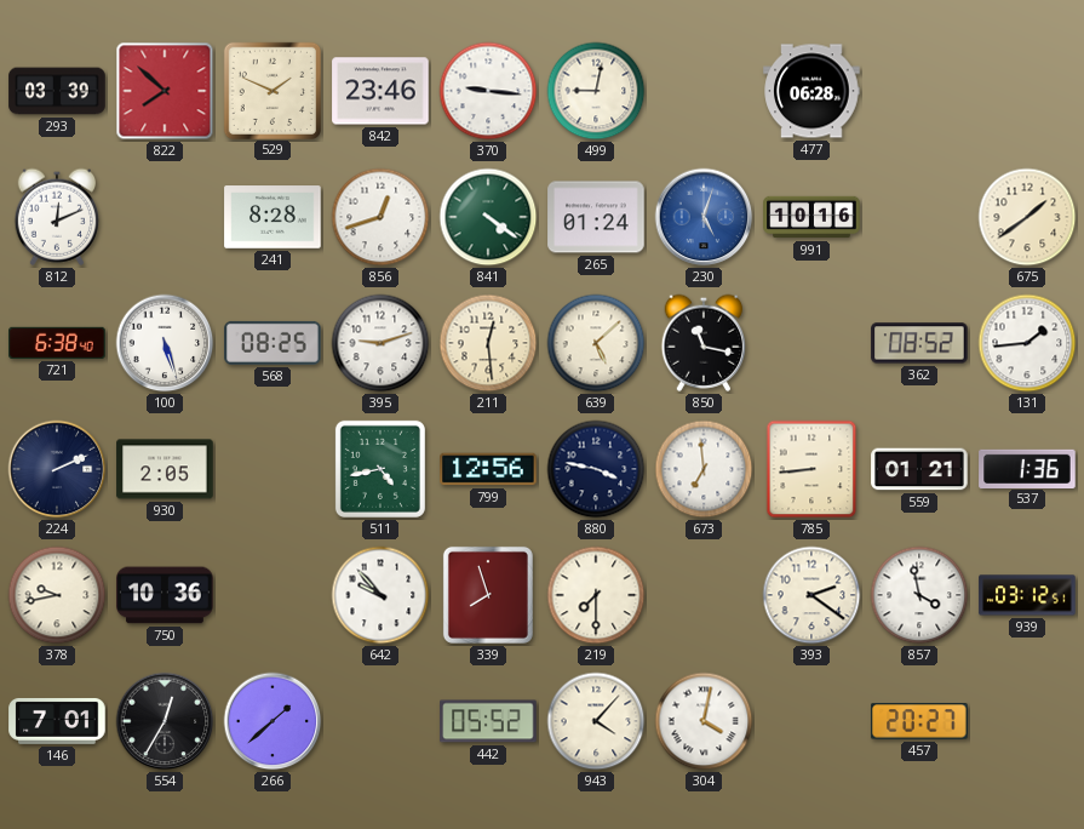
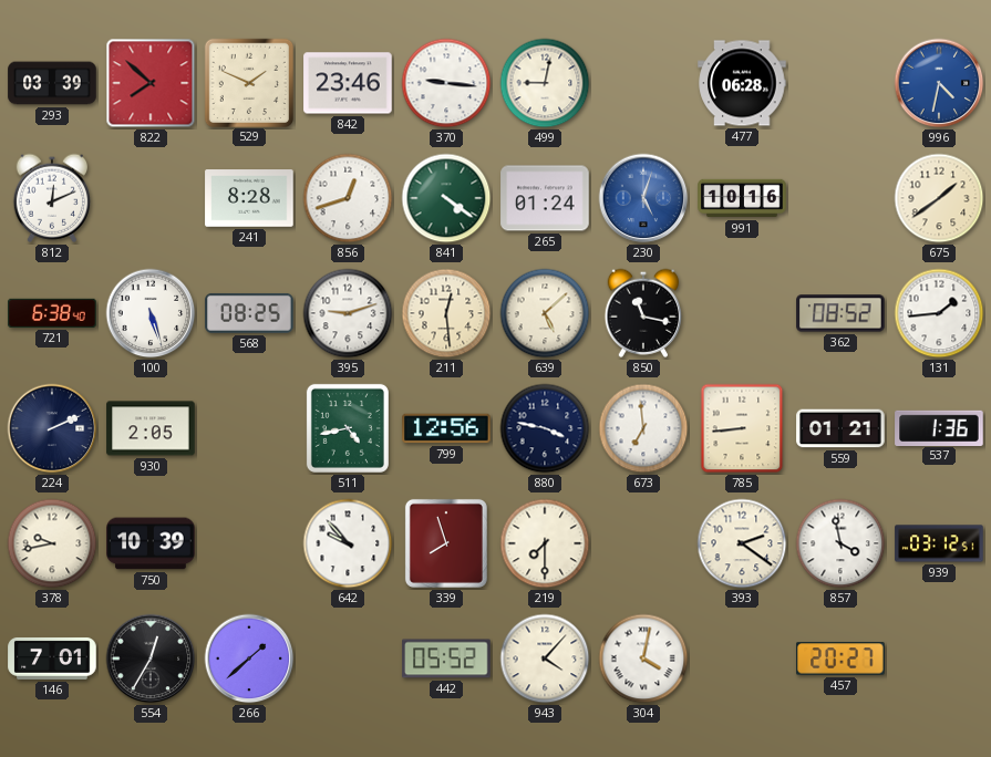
996: none -> 4:32
750: 10:36 -> 10:39
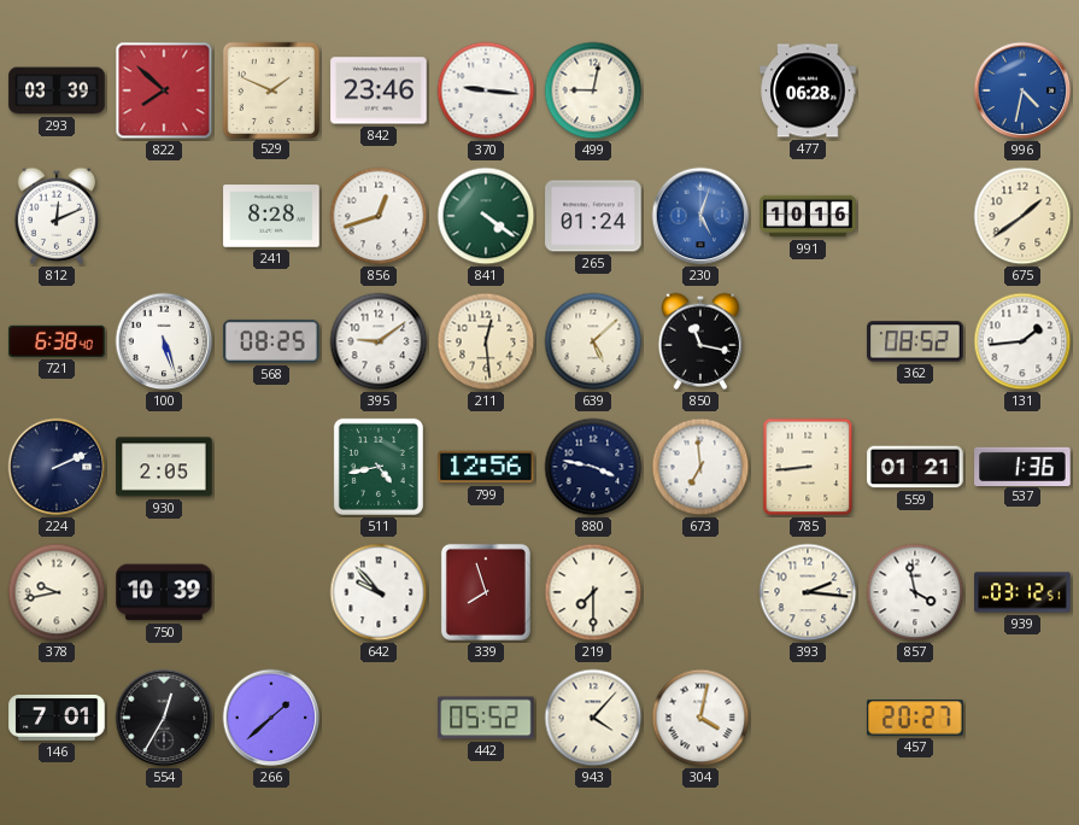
395: 9:12 -> 9:09
393: 2:21 -> 2:16
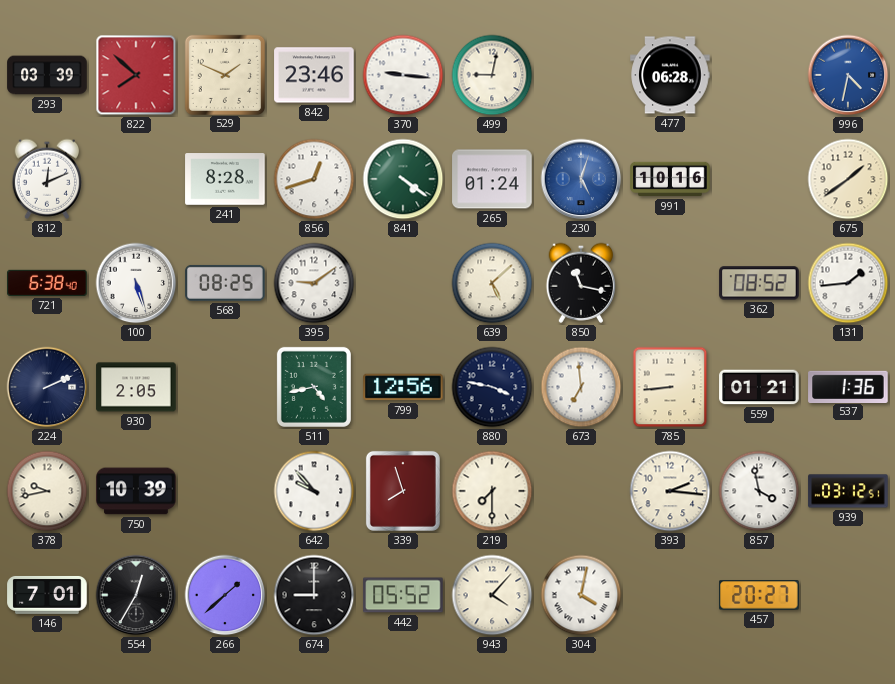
211: 12:29 -> none
674: none -> 9:00
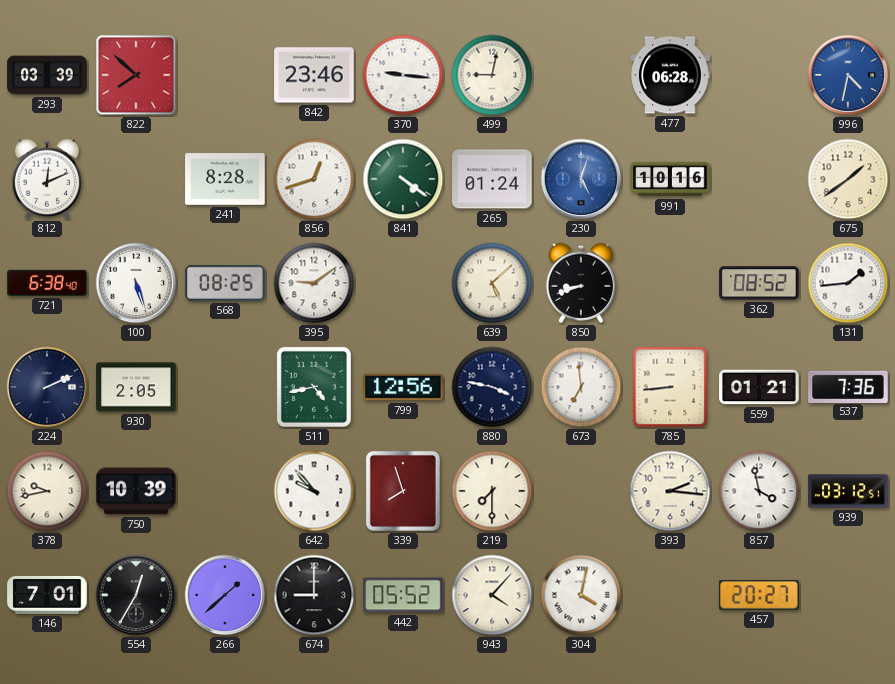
529: 1:49 -> none
850: 11:17 -> 8:42
537: 1:36 -> 7:36
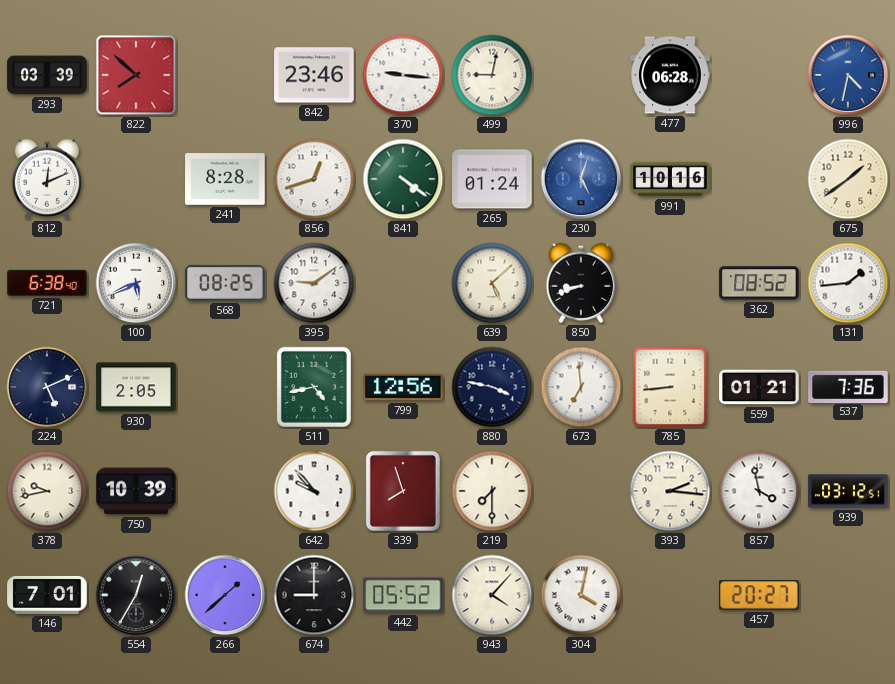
100: 5:27 -> 5:41
224: 2:11 -> 5:11
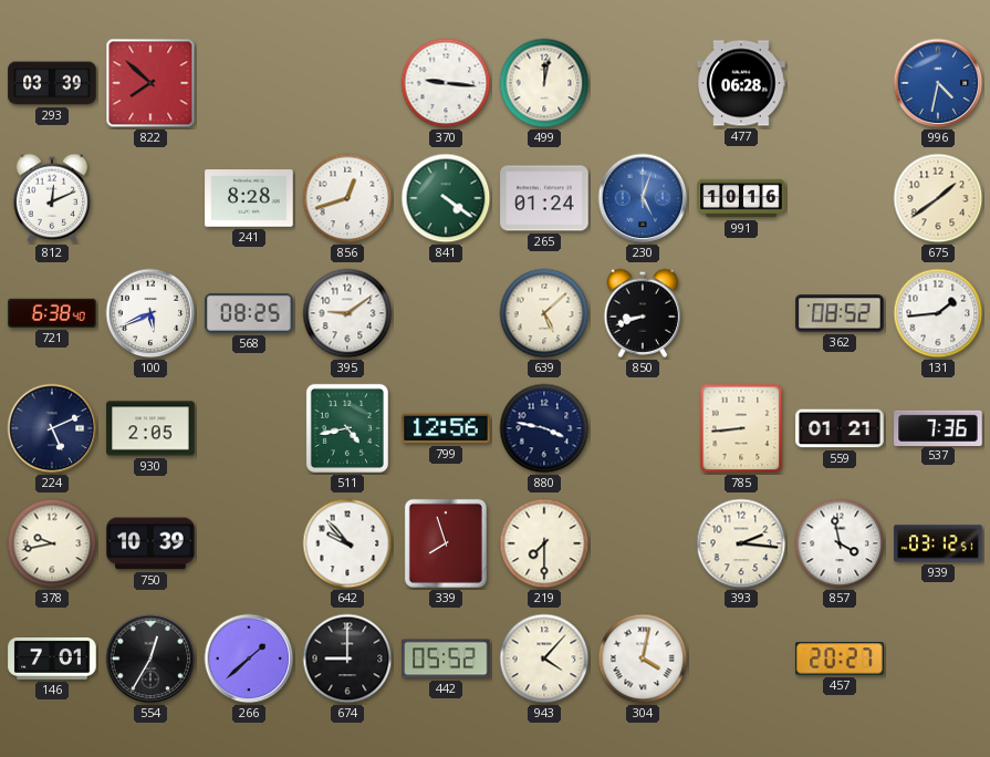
842: 23:46 -> none
499: 9:02 -> 12:02
673: 6:59 -> none
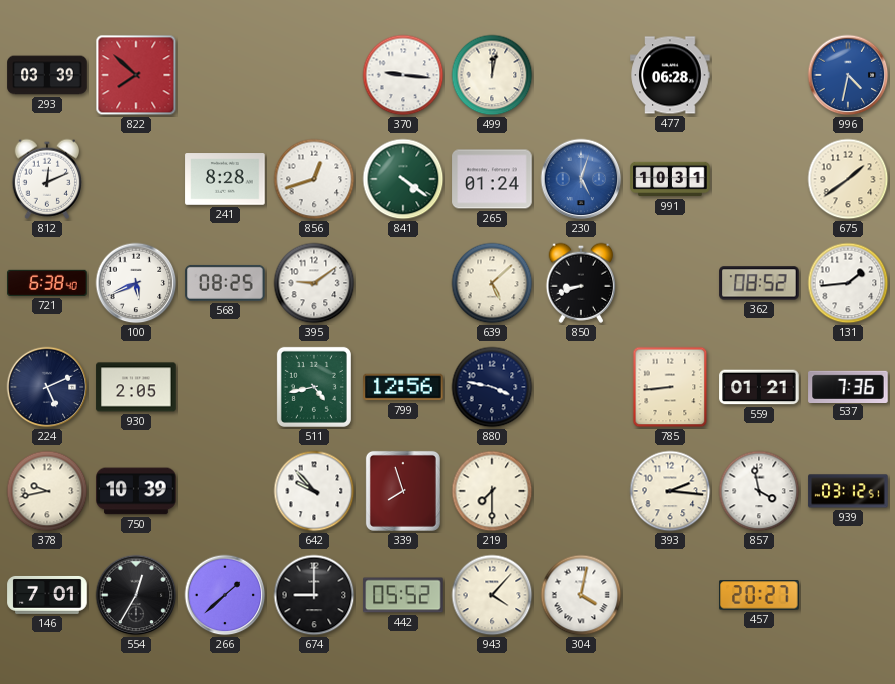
991: 10:16 -> 10:31
